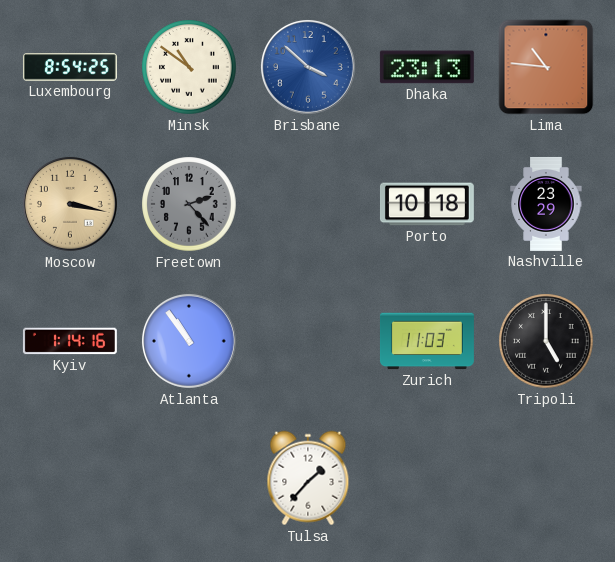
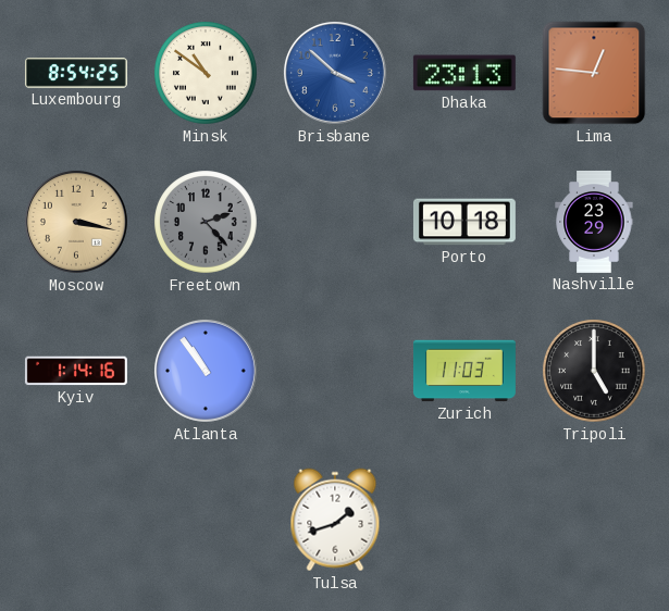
Lima: 10:46 -> 12:46
Tulsa: 1:37 -> 1:42
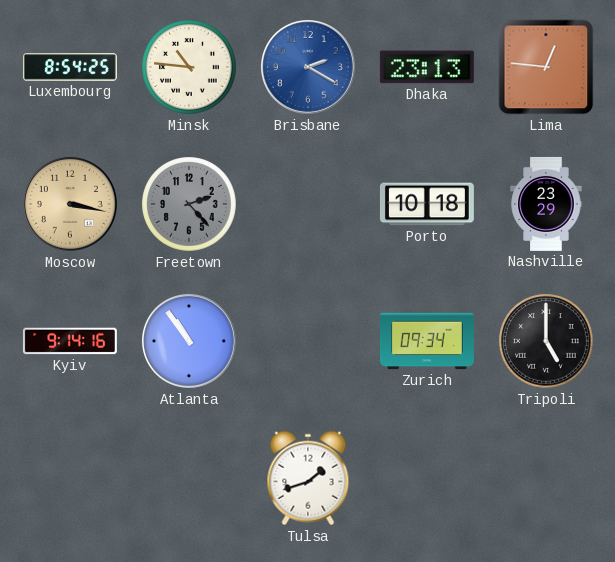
Minsk: 10:51 -> 10:46
Brisbane: 3:52 -> 2:20
Kyiv: 1:14 -> 9:14
Zurich: 11:03 -> 09:34
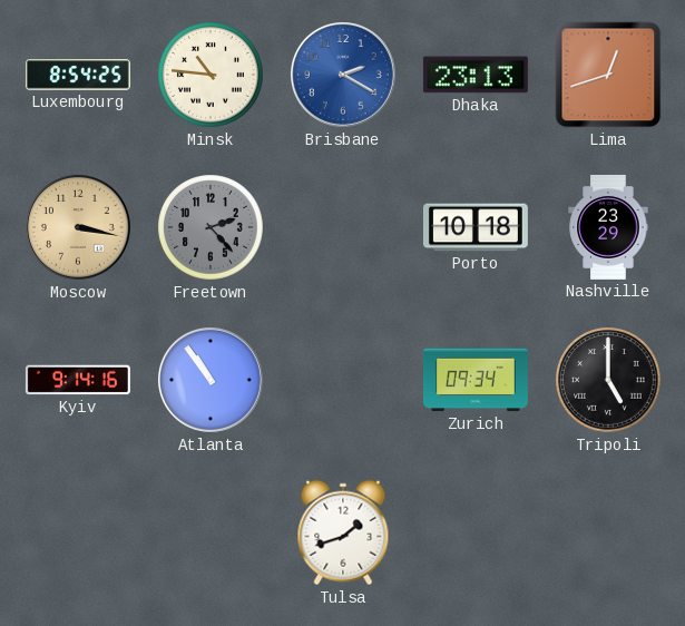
Lima: 12:46 -> 12:42
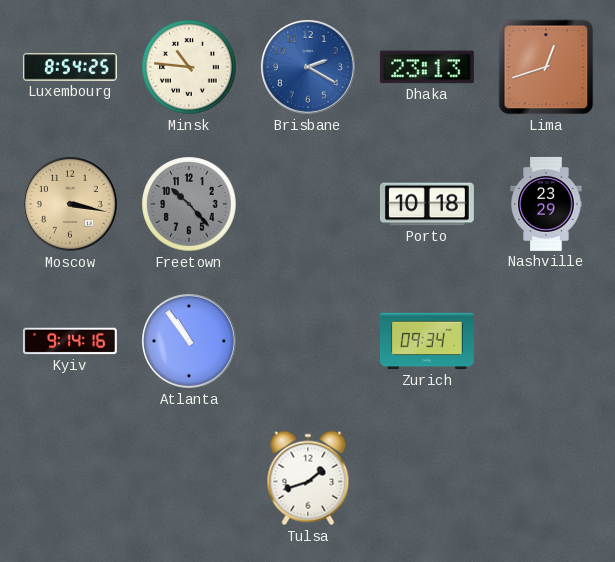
Freetown: 2:23 -> 10:23
Tripoli: 5:00 -> none
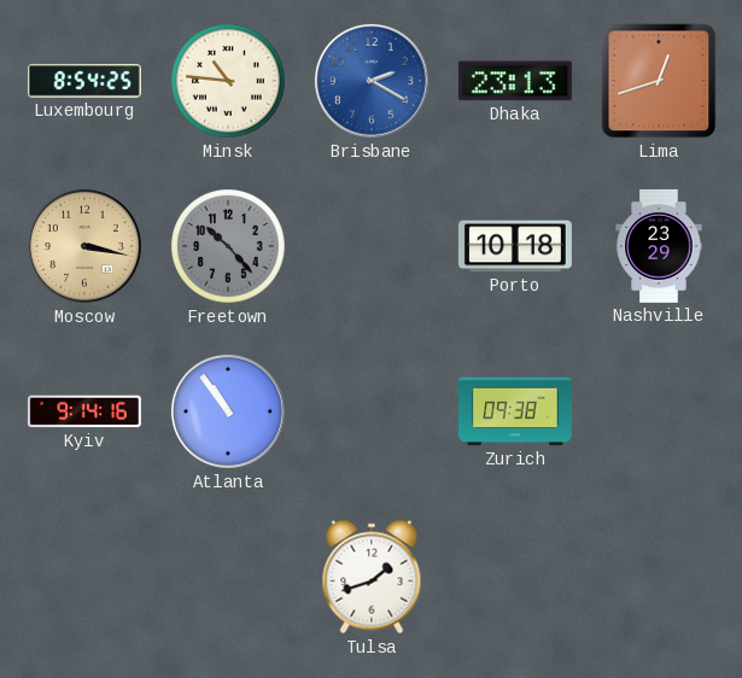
Zurich: 09:34 -> 09:38
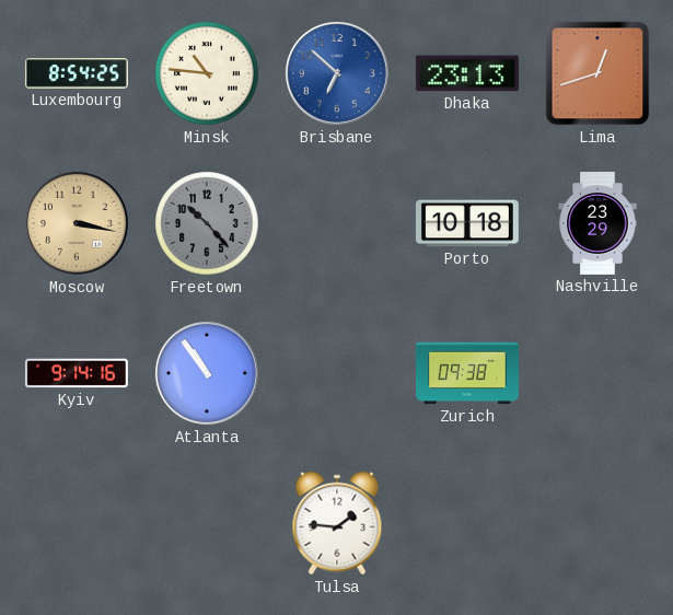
Brisbane: 2:20 -> 6:52
Tulsa: 1:42 -> 1:46
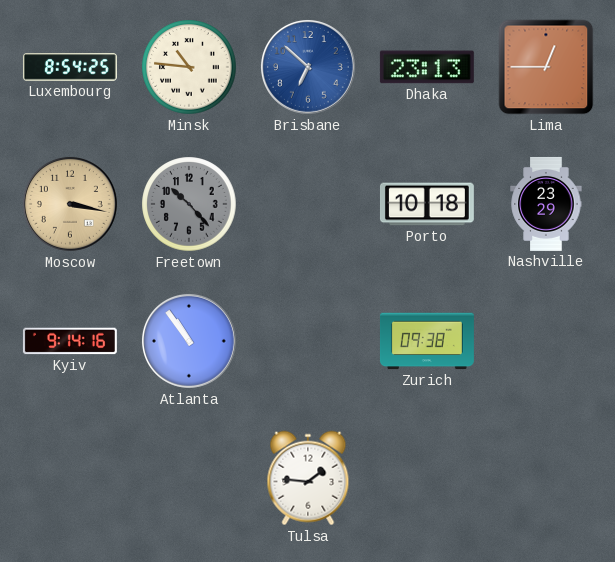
Lima: 12:42 -> 12:45
